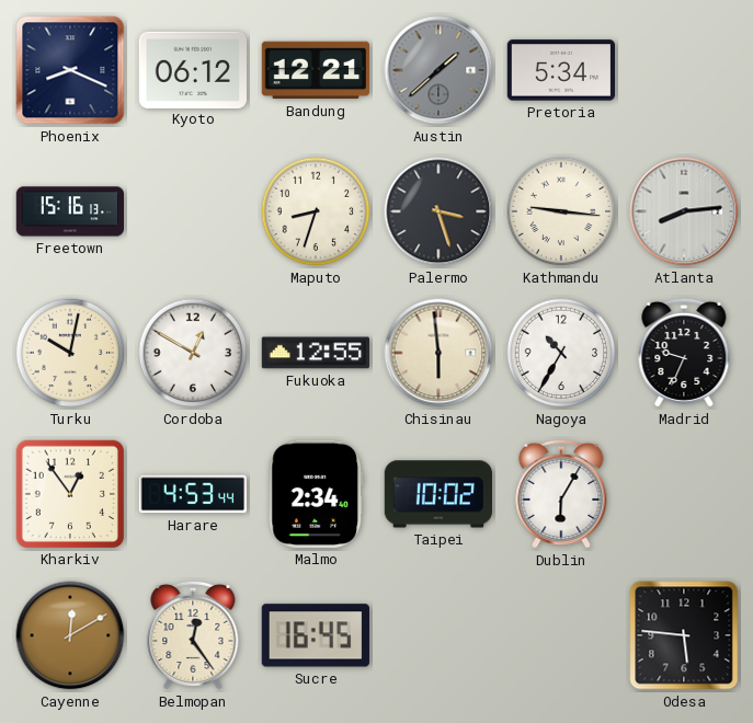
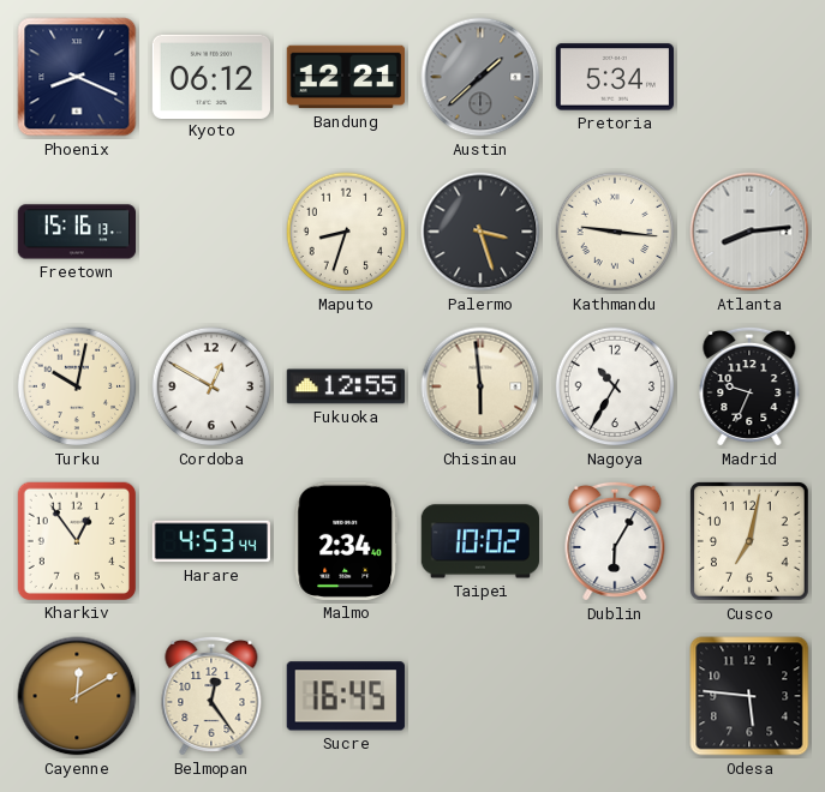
Cusco: none -> 7:02
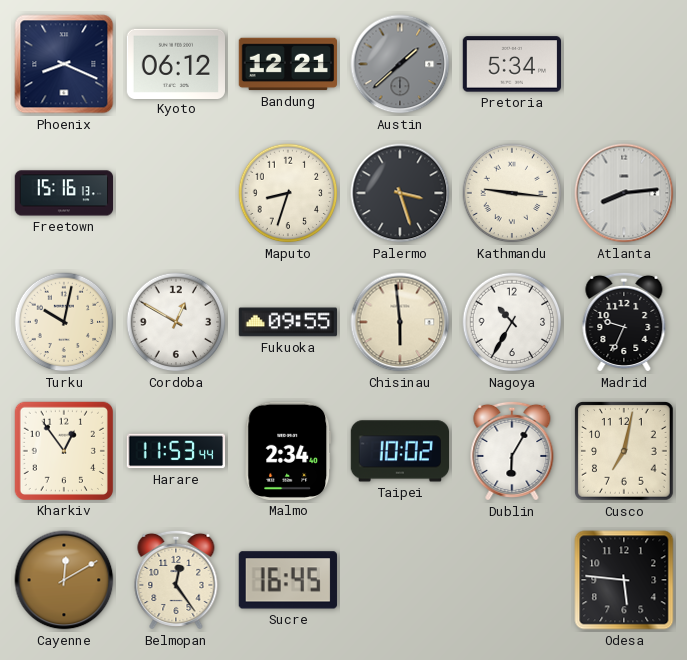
Fukuoka: 12:55 -> 09:55
Harare: 4:53 -> 11:53
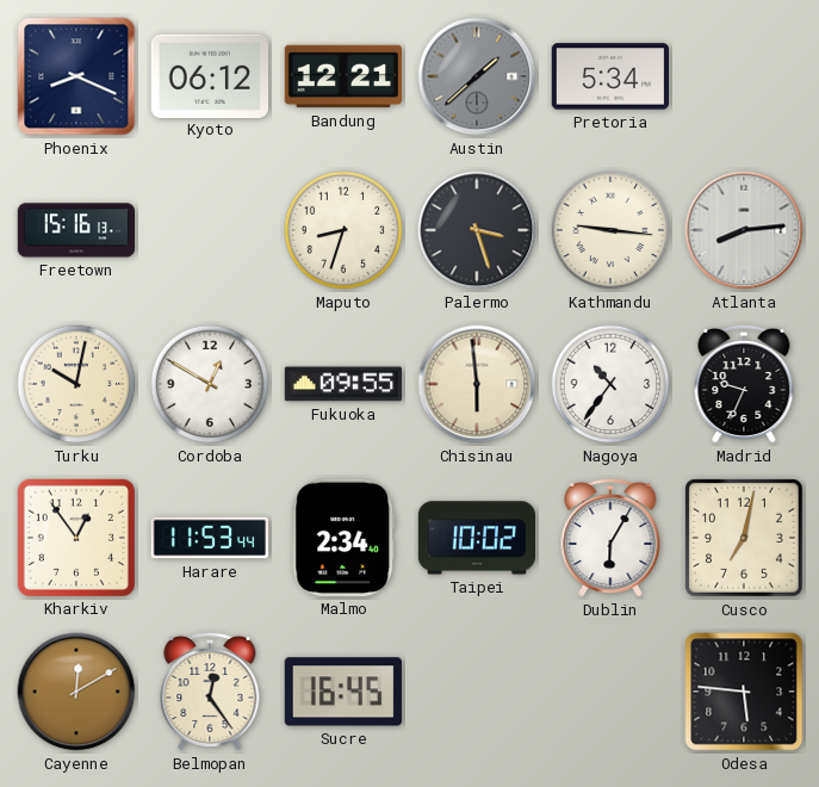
Nagoya: 10:35 -> 10:36
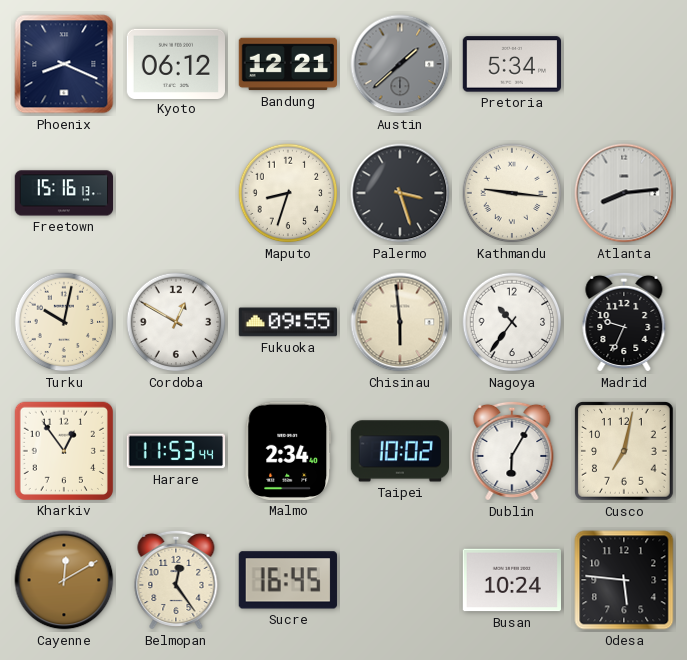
Busan: none -> 10:24
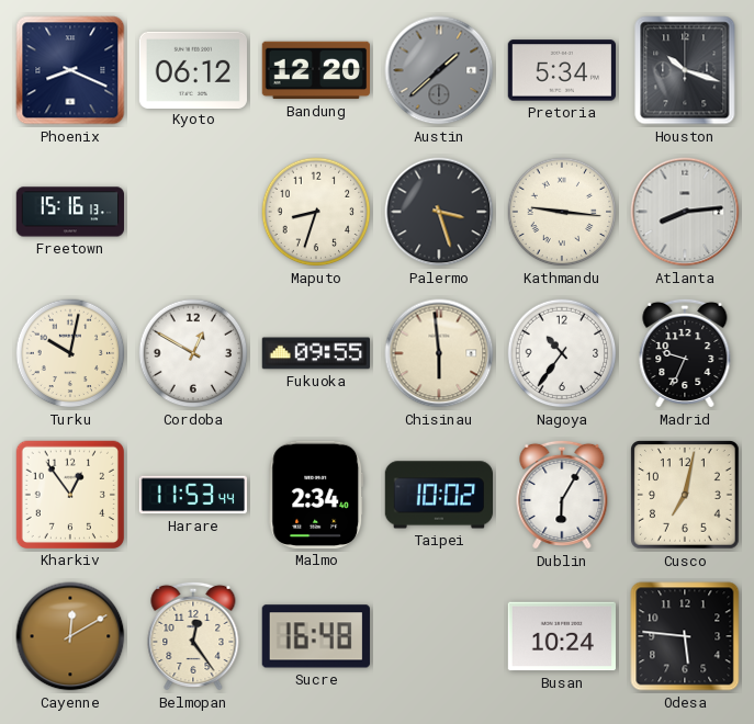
Bandung: 12:21 -> 12:20
Houston: none -> 10:18
Sucre: 16:45 -> 16:48
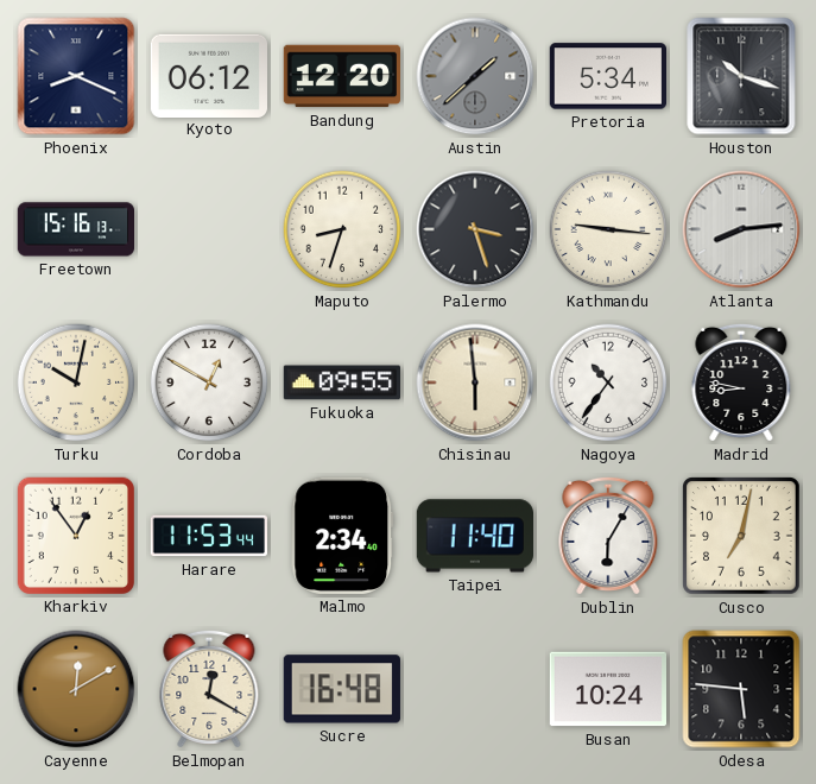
Madrid: 9:34 -> 8:47
Taipei: 10:02 -> 11:40
Belmopan: 12:24 -> 12:20
